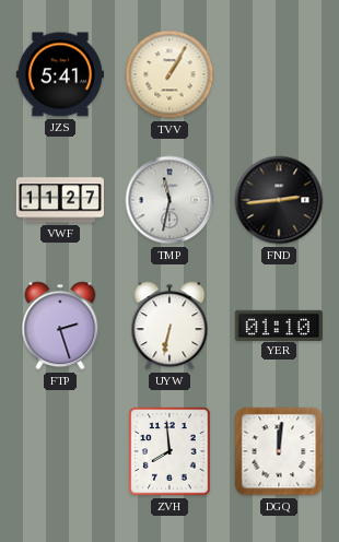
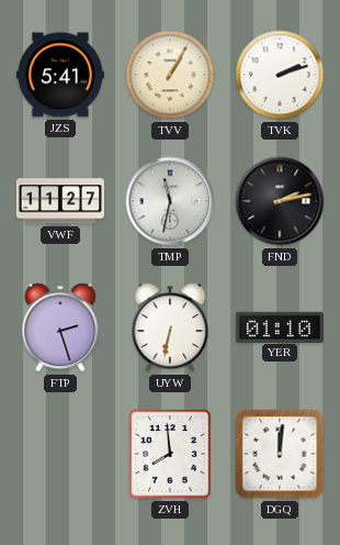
TVK: none -> 2:12
FND: 2:44 -> 2:13
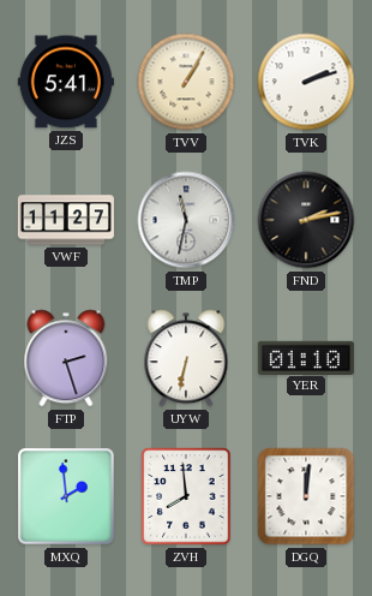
MXQ: none -> 1:59
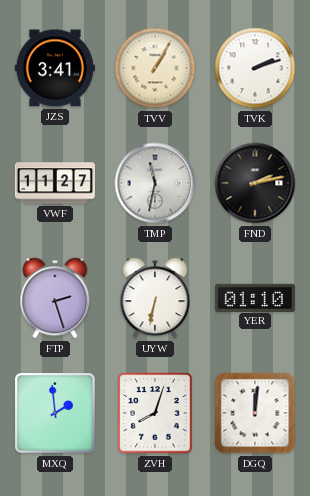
JZS: 5:41 -> 3:41
ZVH: 7:59 -> 8:03
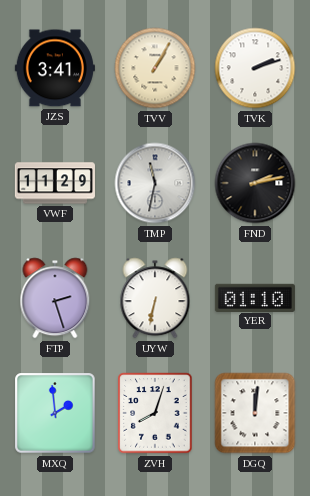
VWF: 11:27 -> 11:29
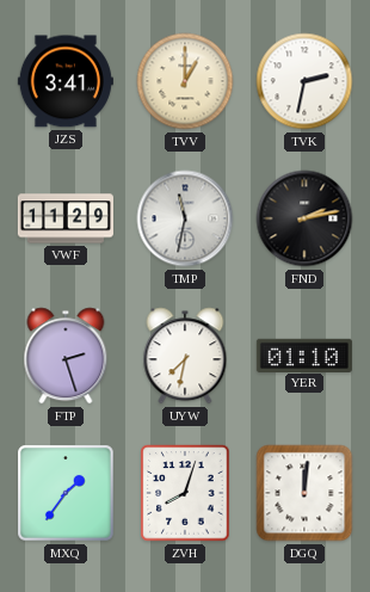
TVV: 1:05 -> 1:00
TVK: 2:12 -> 2:32
UYW: 6:32 -> 7:32
MXQ: 1:59 -> 1:36
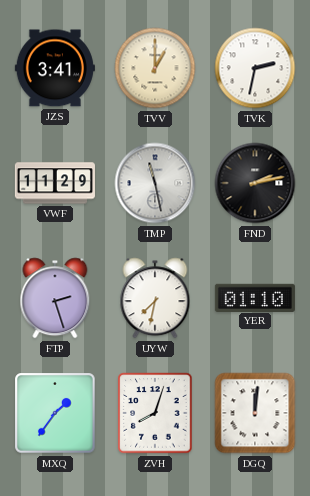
TMP: 11:32 -> 11:28
